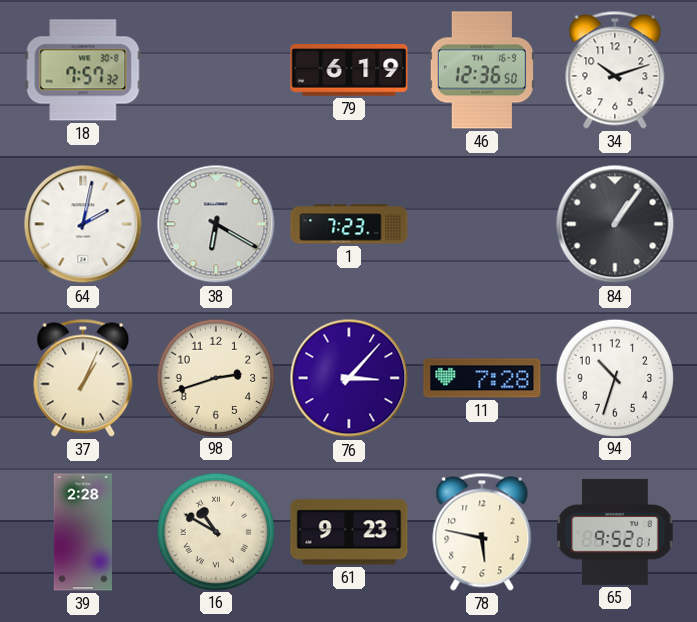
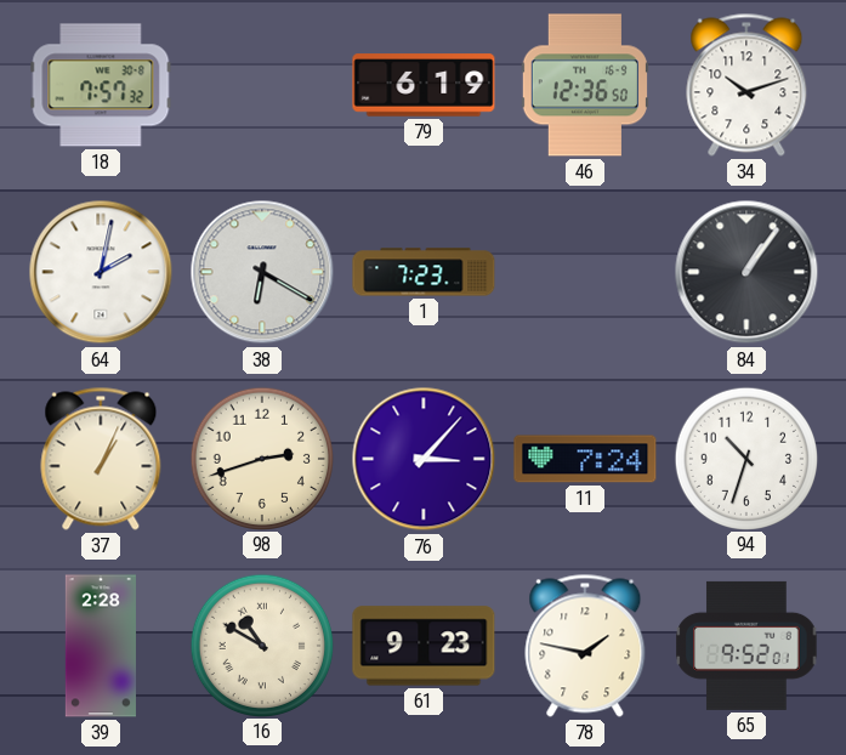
11: 7:28 -> 7:24
78: 5:47 -> 1:47
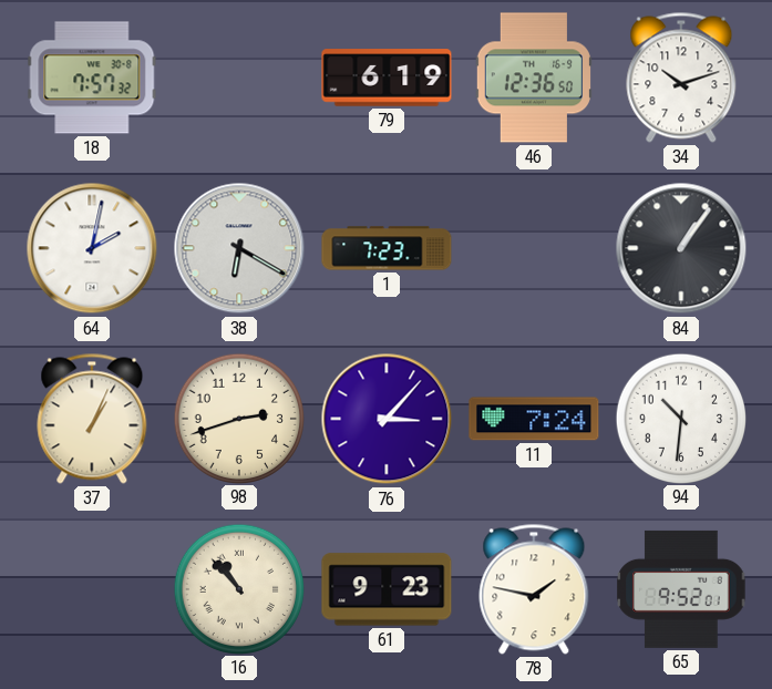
94: 10:33 -> 10:31
39: 2:28 -> none
16: 10:50 -> 10:53
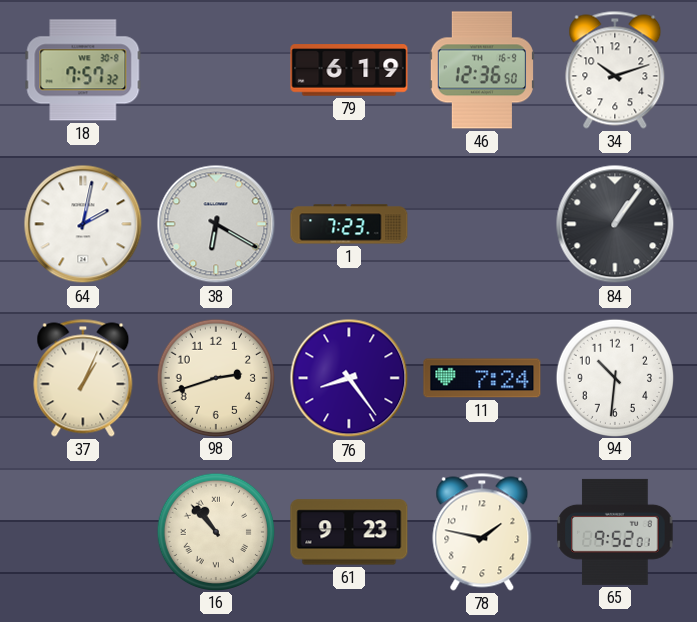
76: 3:07 -> 8:24
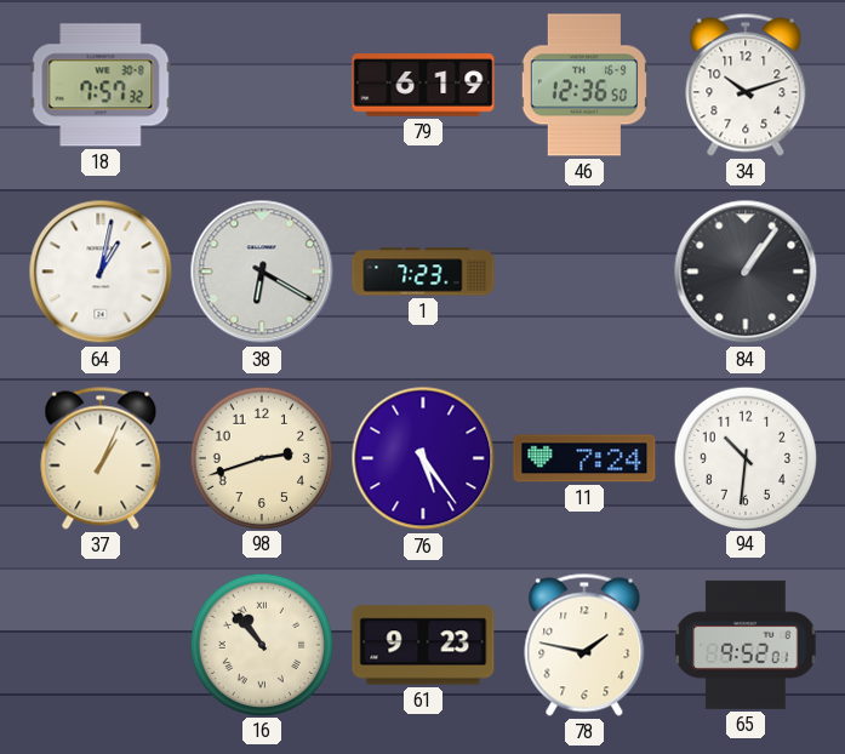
64: 2:02 -> 1:02
76: 8:24 -> 5:24
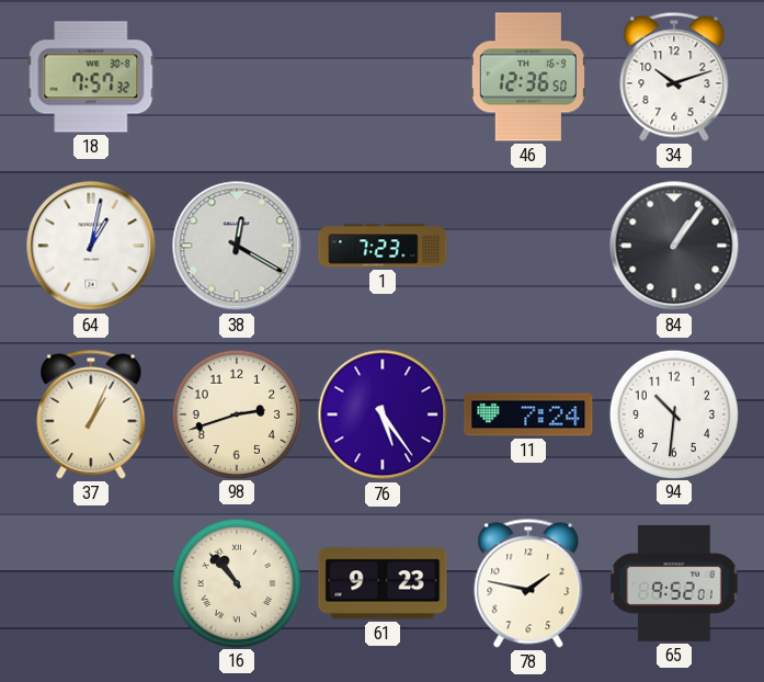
79: 6:19 -> none
38: 6:20 -> 12:20
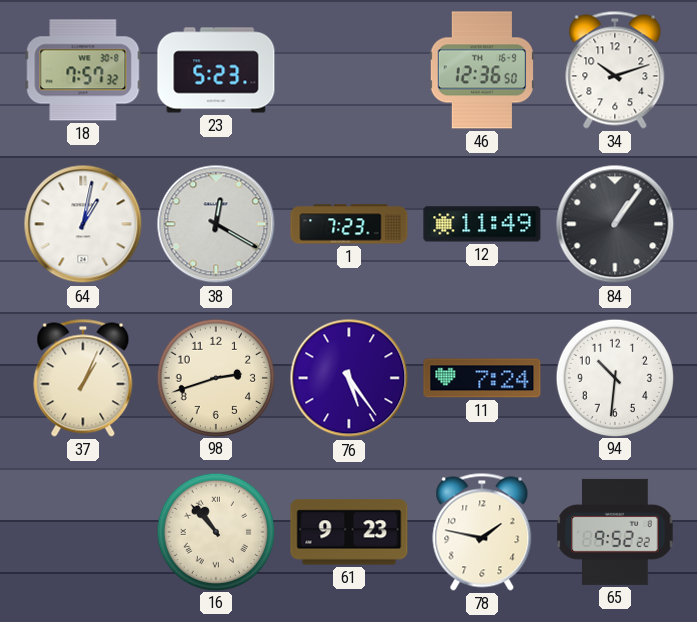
23: none -> 5:23
12: none -> 11:49
65: 9:52:01 -> 9:52:22
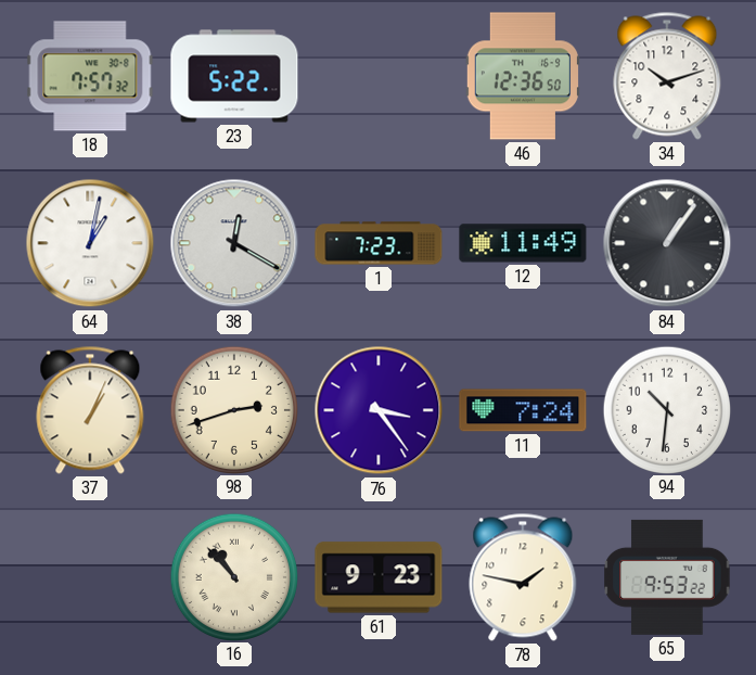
23: 5:23 -> 5:22
76: 5:24 -> 3:24
65: 9:52 -> 9:53
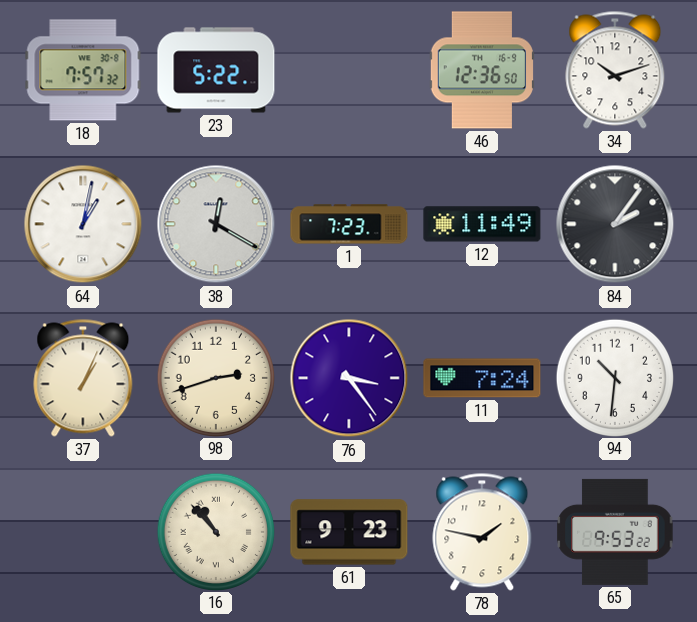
84: 1:06 -> 2:06
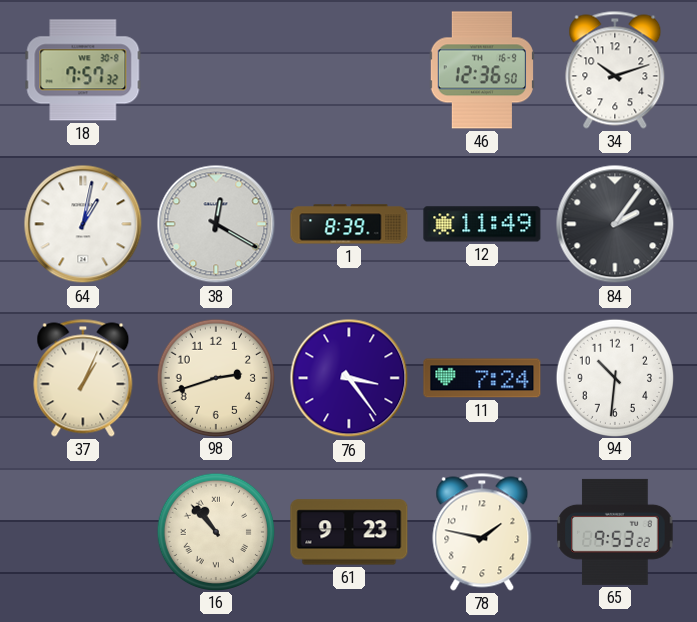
23: 5:22 -> none
1: 7:23 -> 8:39
